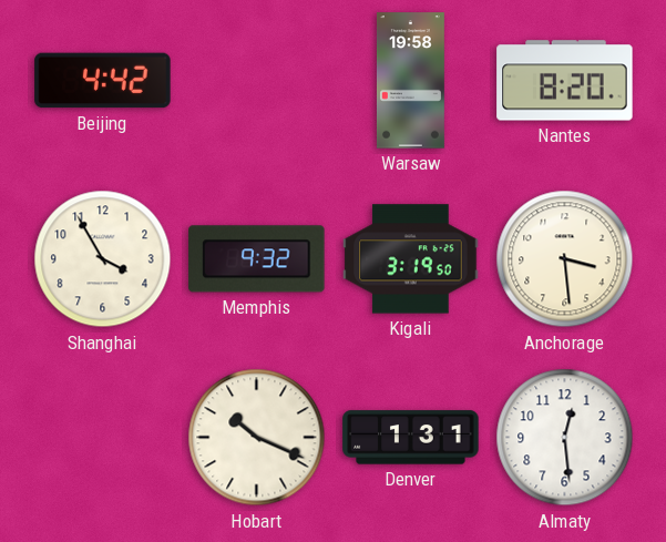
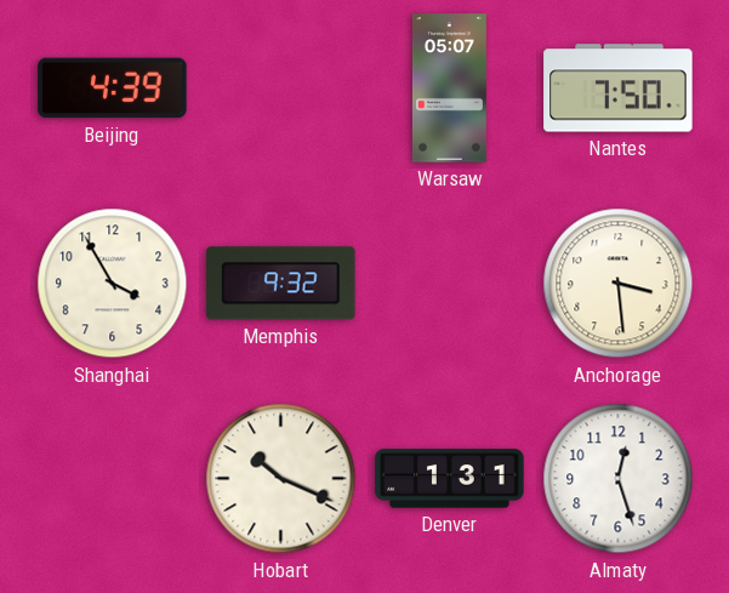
Beijing: 4:42 -> 4:39
Warsaw: 19:58 -> 05:07
Nantes: 8:20 -> 7:50
Kigali: 3:19 -> none
Almaty: 12:29 -> 12:27
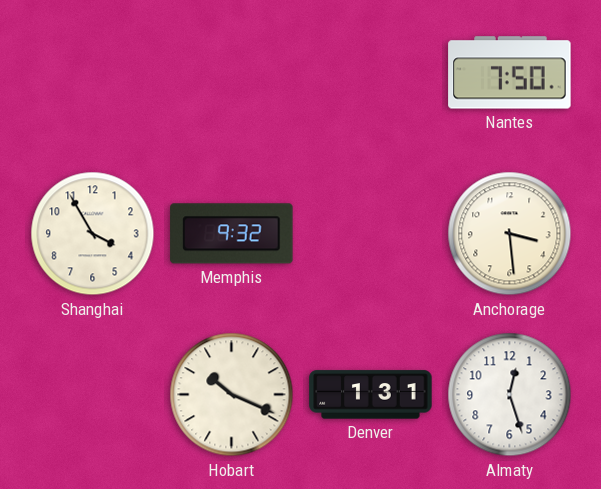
Beijing: 4:39 -> none
Warsaw: 05:07 -> none
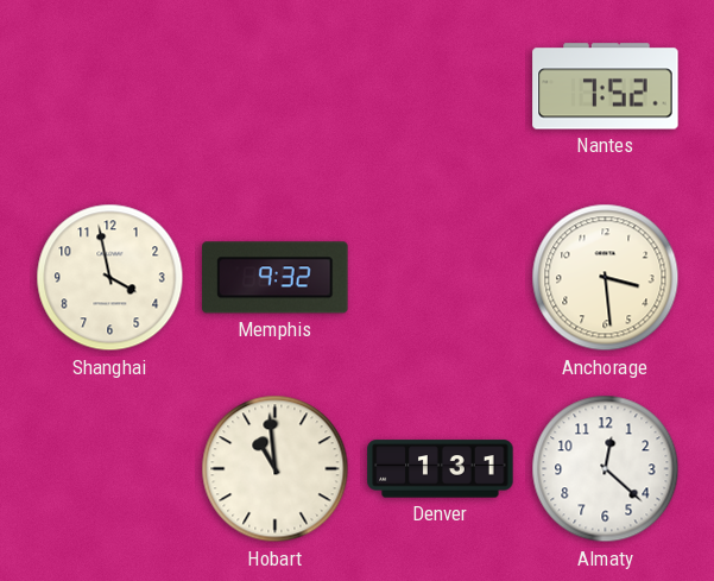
Nantes: 7:50 -> 7:52
Shanghai: 3:55 -> 3:58
Hobart: 10:19 -> 10:59
Almaty: 12:27 -> 12:22
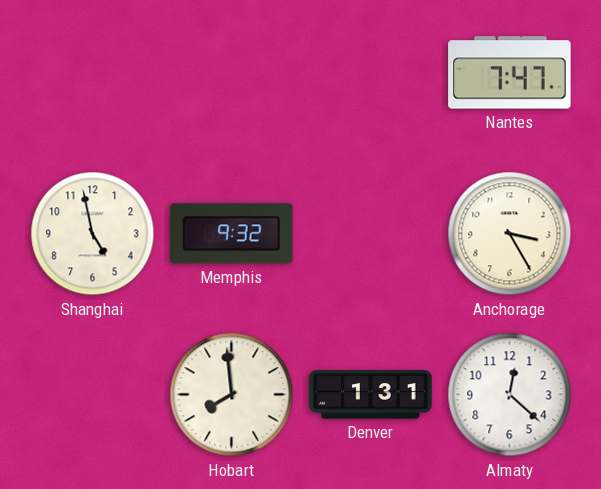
Nantes: 7:52 -> 7:47
Shanghai: 3:58 -> 4:58
Anchorage: 3:29 -> 3:25
Hobart: 10:59 -> 7:59
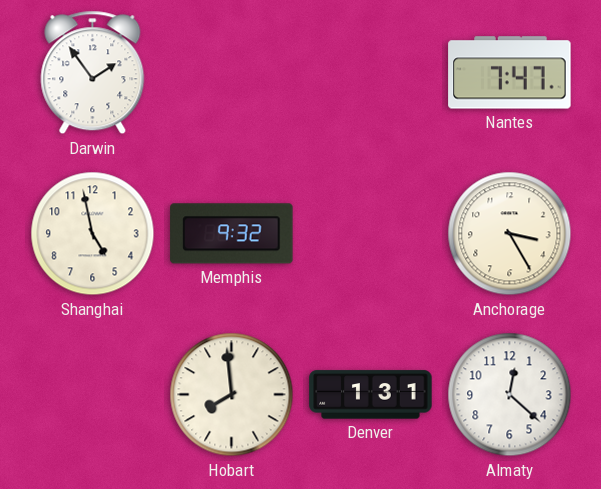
Darwin: none -> 1:54
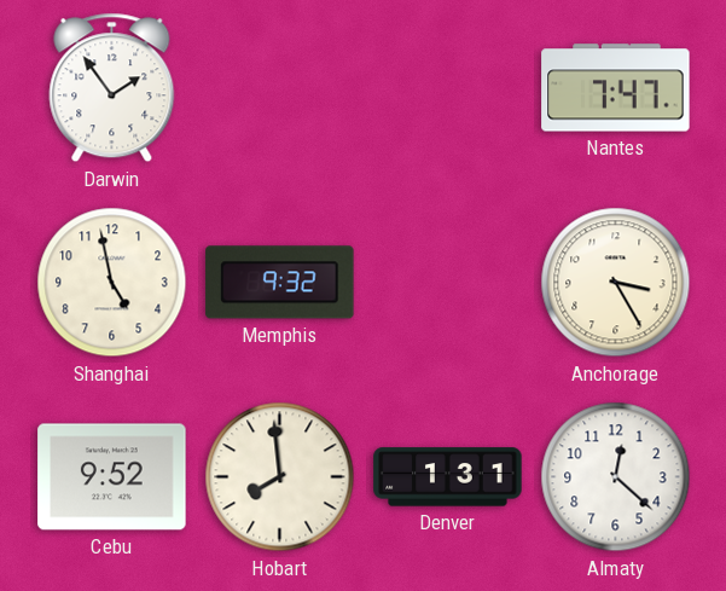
Cebu: none -> 9:52
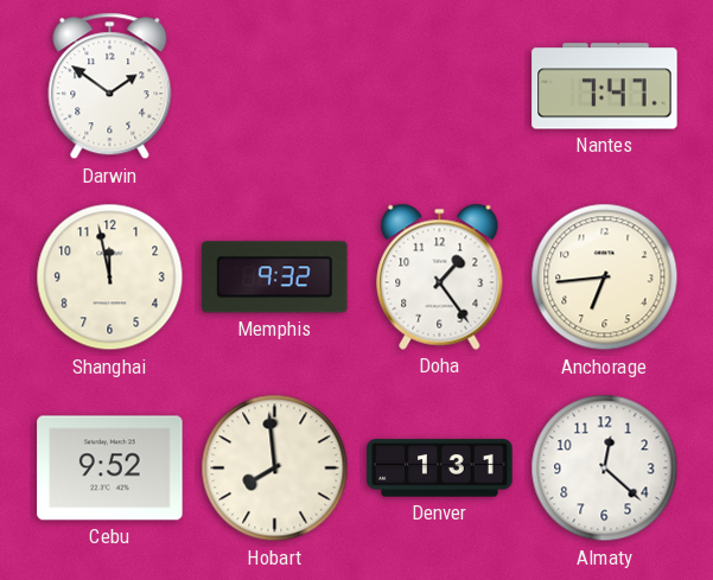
Darwin: 1:54 -> 1:51
Shanghai: 4:58 -> 11:58
Doha: none -> 1:24
Anchorage: 3:25 -> 6:44
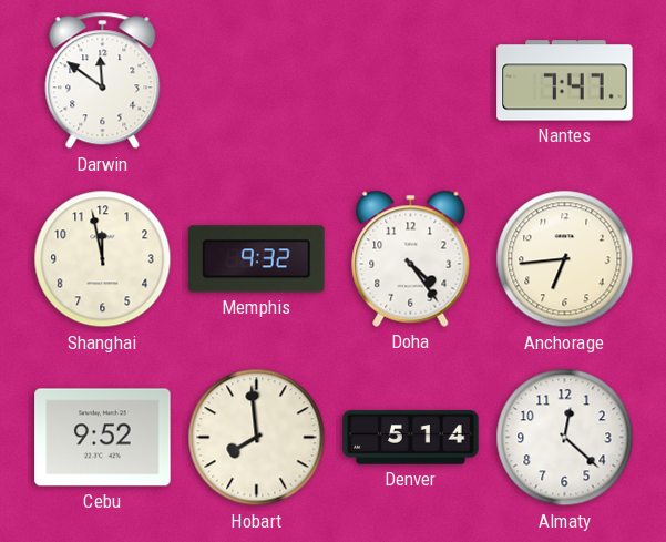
Darwin: 1:51 -> 11:51
Doha: 1:24 -> 4:24
Denver: 1:31 -> 5:14
